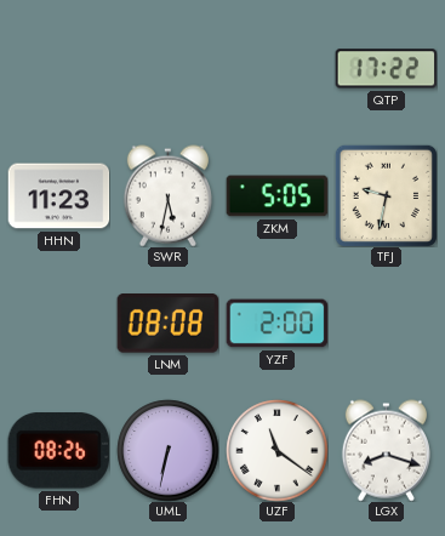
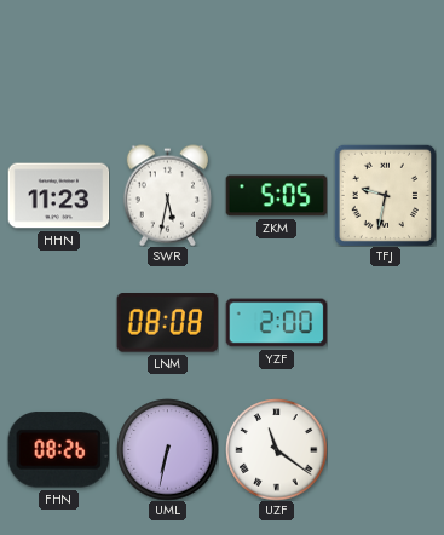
QTP: 17:22 -> none
LGX: 8:18 -> none
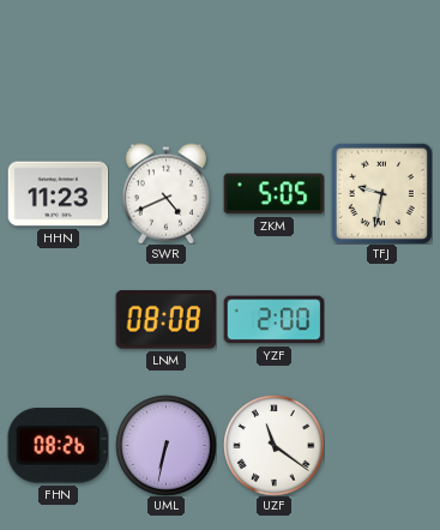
SWR: 5:32 -> 4:41
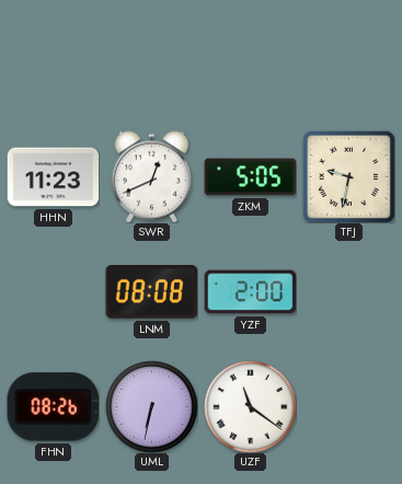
SWR: 4:41 -> 12:41
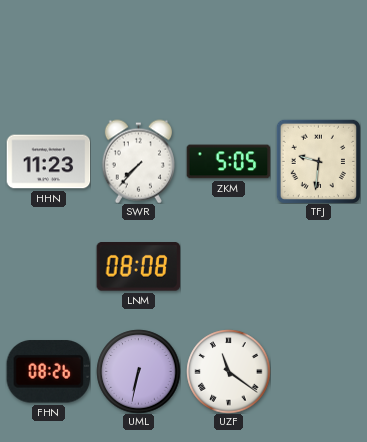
SWR: 12:41 -> 7:37
TFJ: 9:32 -> 9:31
YZF: 2:00 -> none
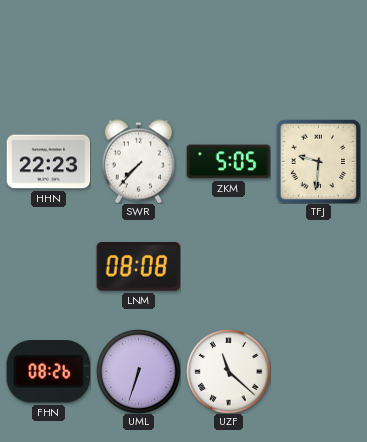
HHN: 11:23 -> 22:23
UML: 6:32 -> 6:33
UZF: 11:21 -> 11:22
